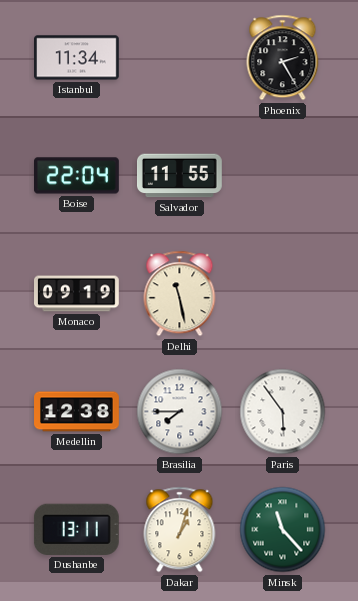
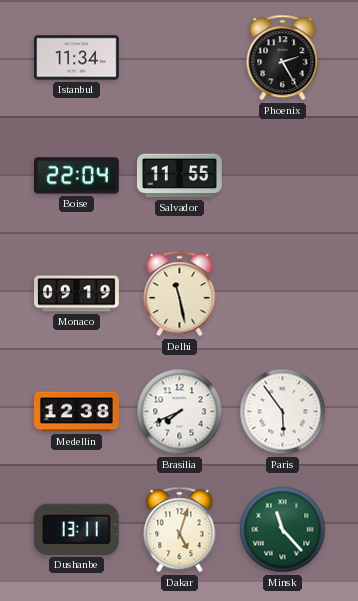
Brasilia: 7:45 -> 7:41
Dakar: 1:03 -> 5:03
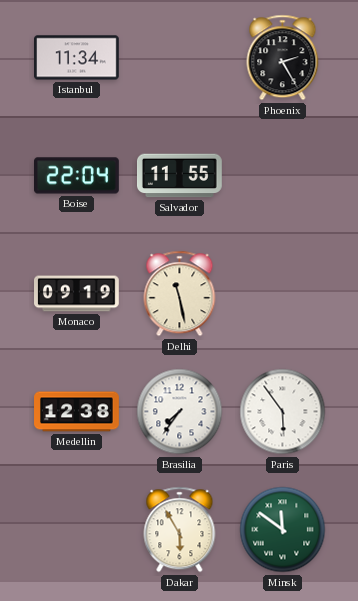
Brasilia: 7:41 -> 7:36
Dushanbe: 13:11 -> none
Dakar: 5:03 -> 5:55
Minsk: 11:23 -> 11:51
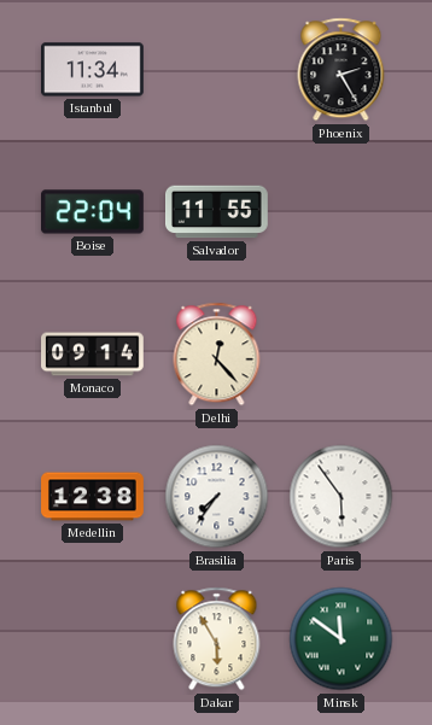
Monaco: 09:19 -> 09:14
Delhi: 11:28 -> 12:23
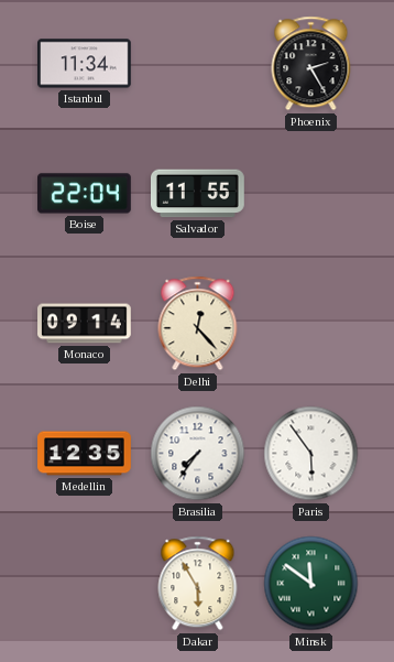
Medellin: 12:38 -> 12:35
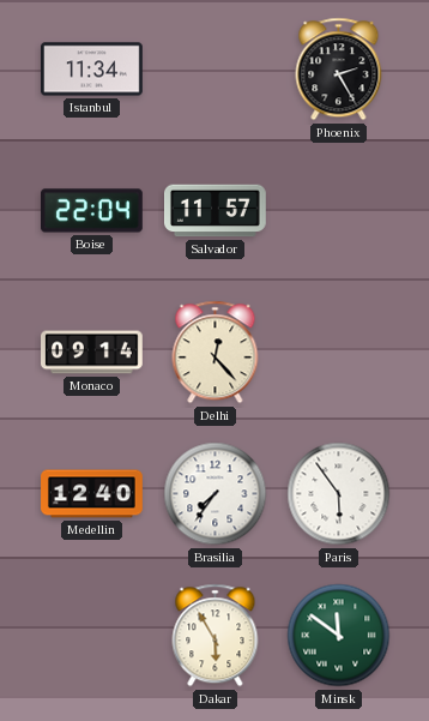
Salvador: 11:55 -> 11:57
Medellin: 12:35 -> 12:40
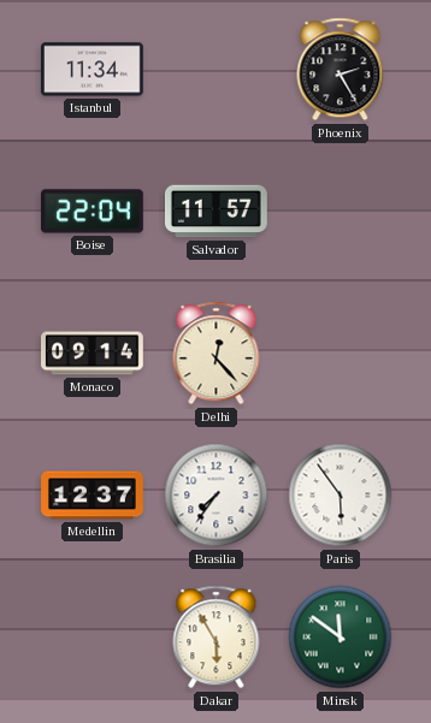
Medellin: 12:40 -> 12:37
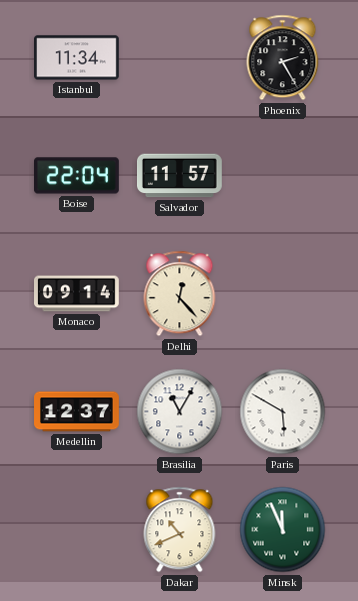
Brasilia: 7:36 -> 11:05
Paris: 5:54 -> 5:50
Dakar: 5:55 -> 10:41
Minsk: 11:51 -> 11:56
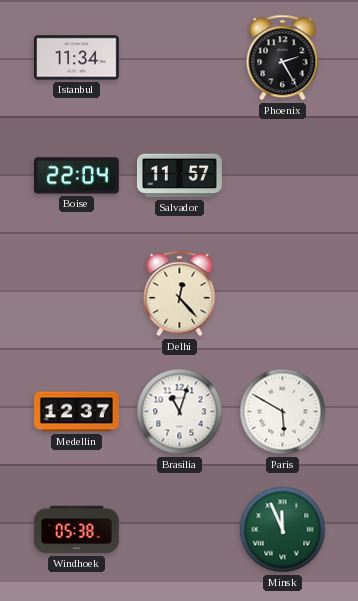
Monaco: 09:14 -> none
Brasilia: 11:05 -> 11:03
Windhoek: none -> 05:38
Dakar: 10:41 -> none
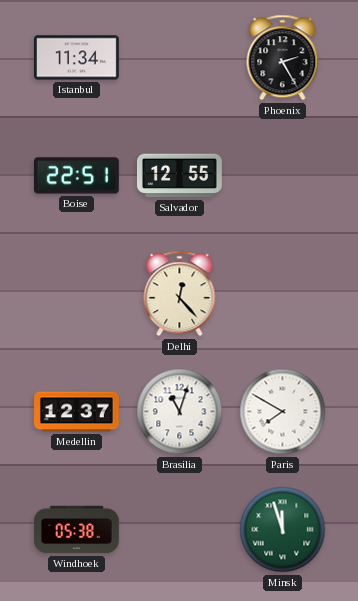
Boise: 22:04 -> 22:51
Salvador: 11:57 -> 12:55
Paris: 5:50 -> 7:50
Minsk: 11:56 -> 11:57
